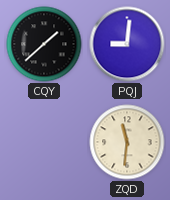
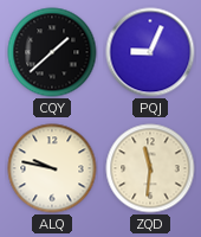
PQJ: 9:01 -> 9:04
ALQ: none -> 9:47
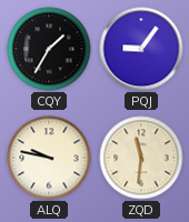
CQY: 1:38 -> 1:35
PQJ: 9:04 -> 9:06
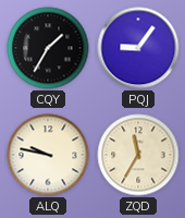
ZQD: 11:31 -> 11:35
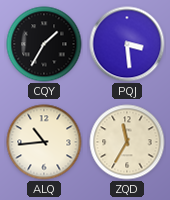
PQJ: 9:06 -> 3:29
ALQ: 9:47 -> 10:44
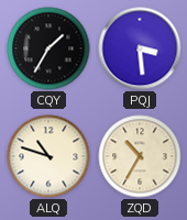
ALQ: 10:44 -> 10:48
ZQD: 11:35 -> 10:35
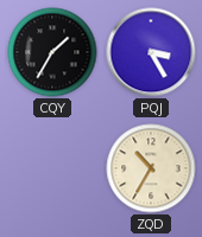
PQJ: 3:29 -> 3:25
ALQ: 10:48 -> none
